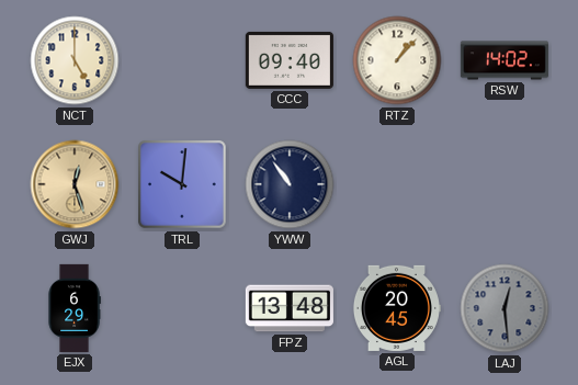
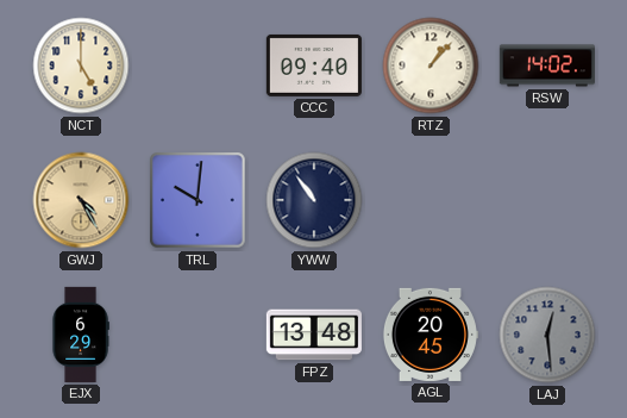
GWJ: 12:27 -> 4:25
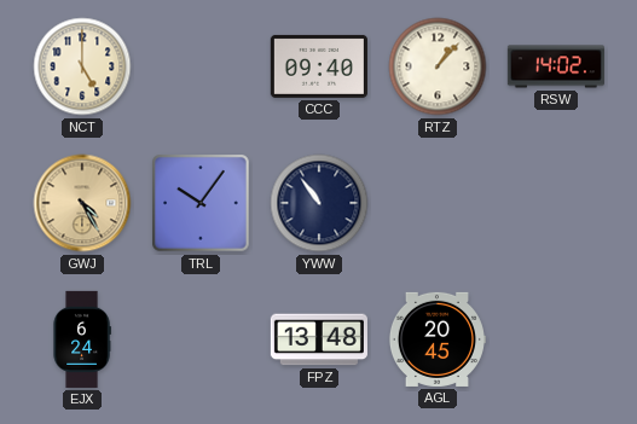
TRL: 10:01 -> 10:06
EJX: 6:29 -> 6:24
LAJ: 12:29 -> none
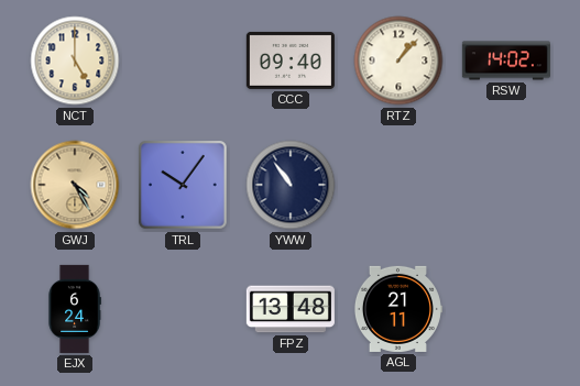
AGL: 20:45 -> 21:11
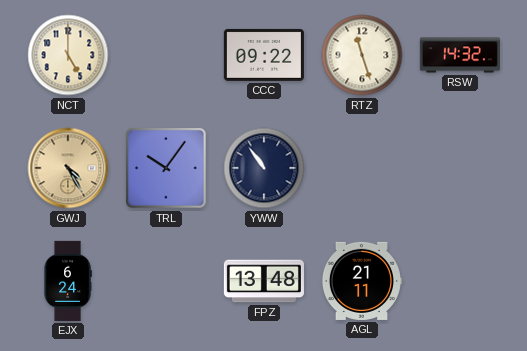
CCC: 09:40 -> 09:22
RTZ: 1:07 -> 11:27
RSW: 14:02 -> 14:32
